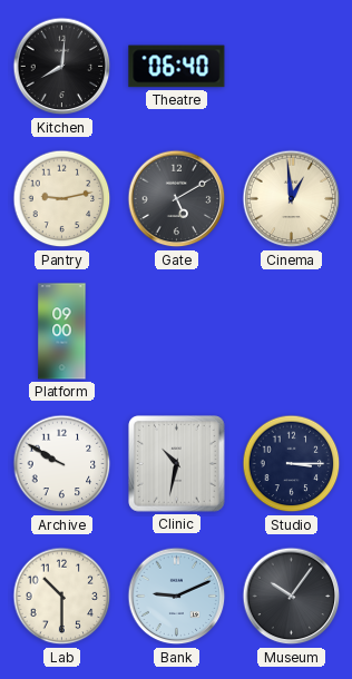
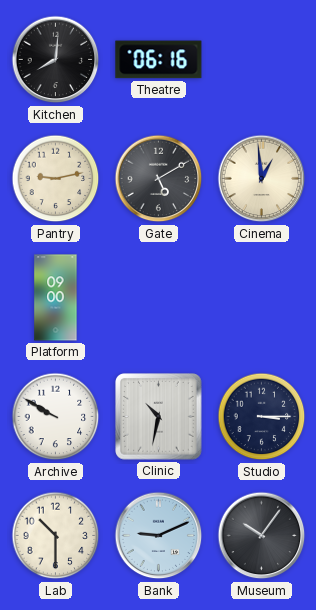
Theatre: 06:40 -> 06:16
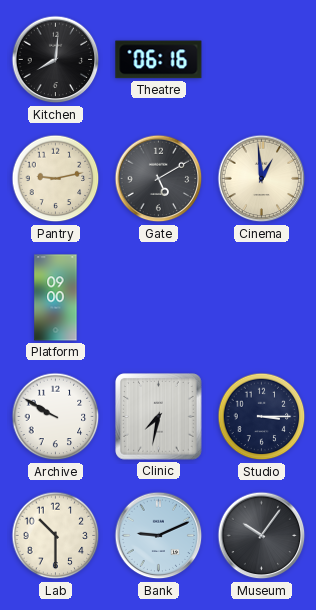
Clinic: 10:32 -> 7:32
